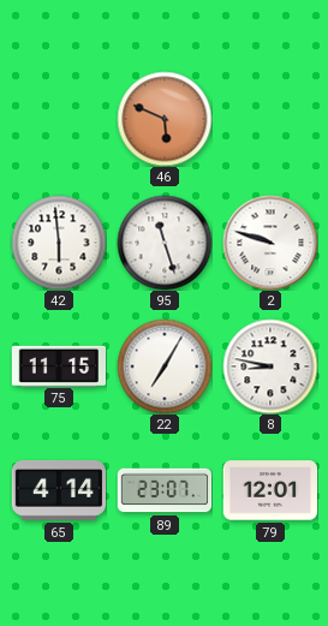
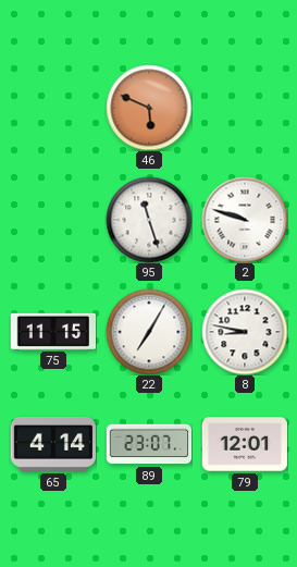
42: 5:59 -> none
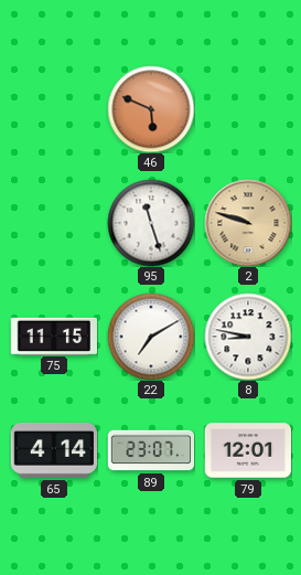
2 dial: white -> champagne
22: 7:05 -> 7:10
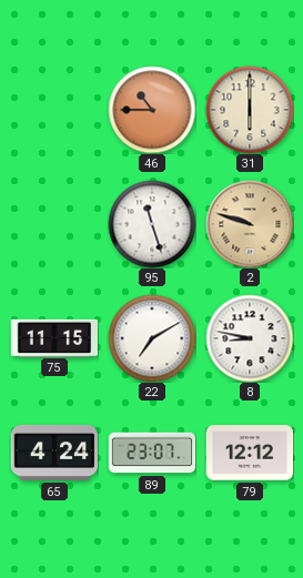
46: 5:49 -> 10:45
31: none -> 6:00
65: 4:14 -> 4:24
79: 12:01 -> 12:12
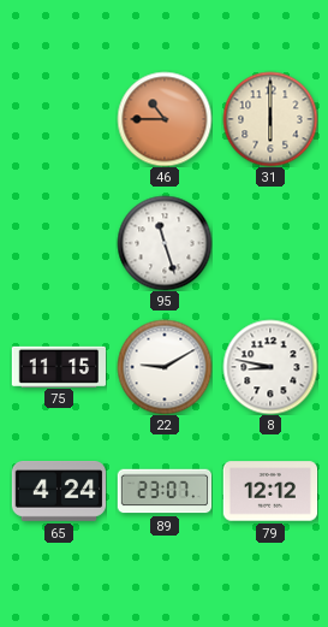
2: 9:48 -> none
22: 7:10 -> 9:10
